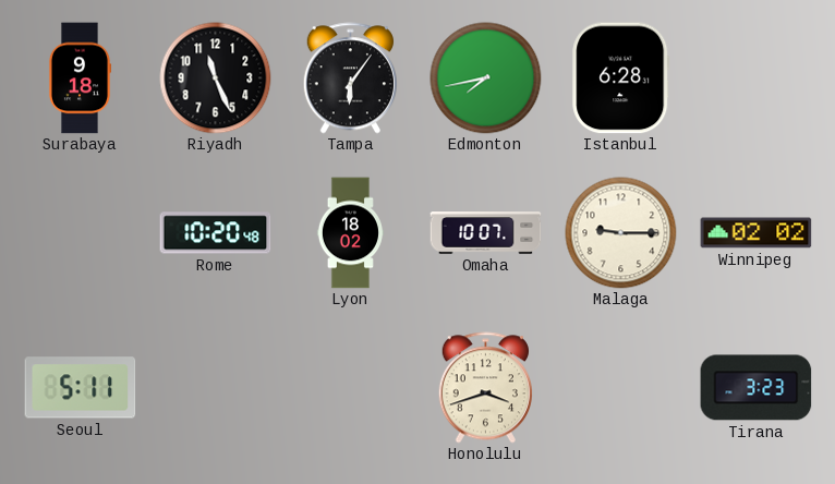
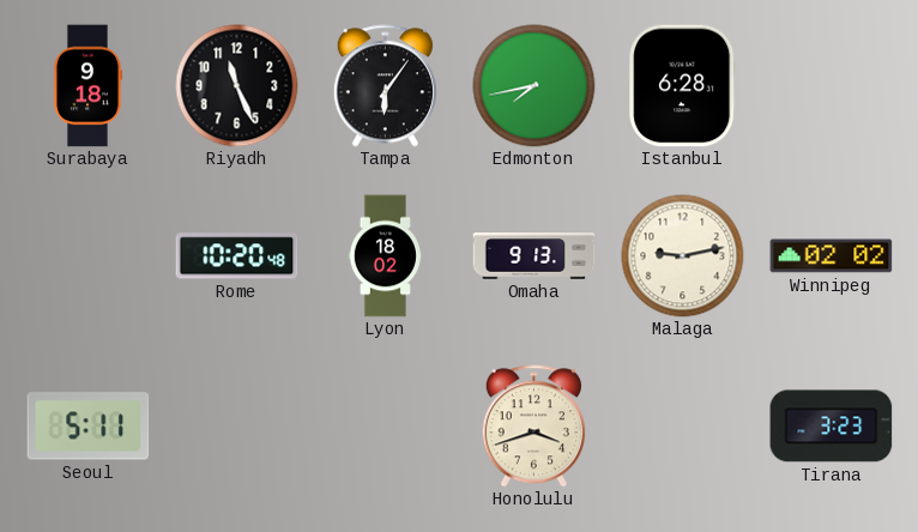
Omaha: 10:07 -> 9:13
Malaga: 9:15 -> 9:13
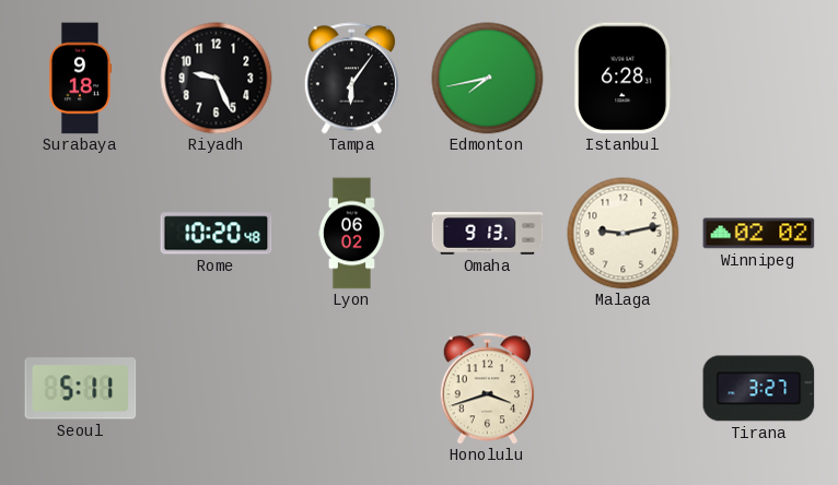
Riyadh: 11:26 -> 9:26
Lyon: 18:02 -> 06:02
Tirana: 3:23 -> 3:27
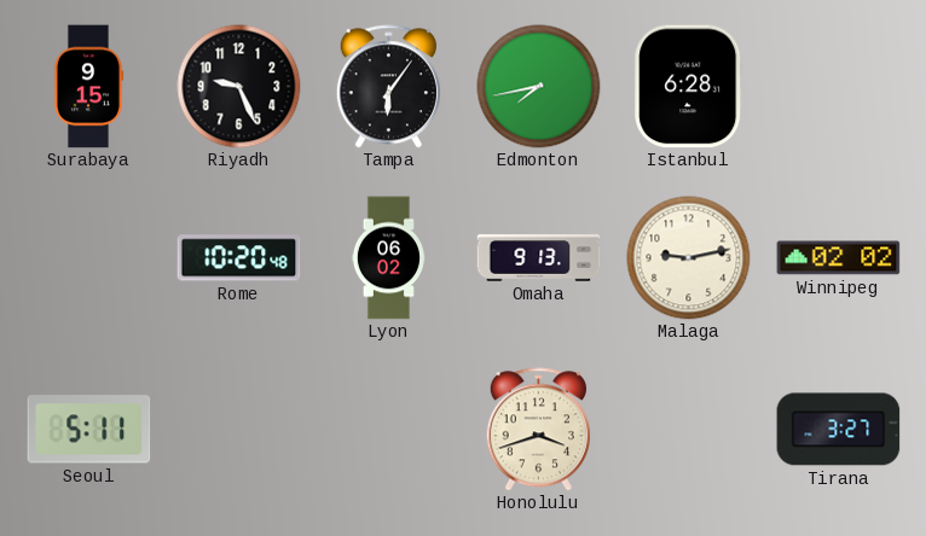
Surabaya: 9:18 -> 9:15
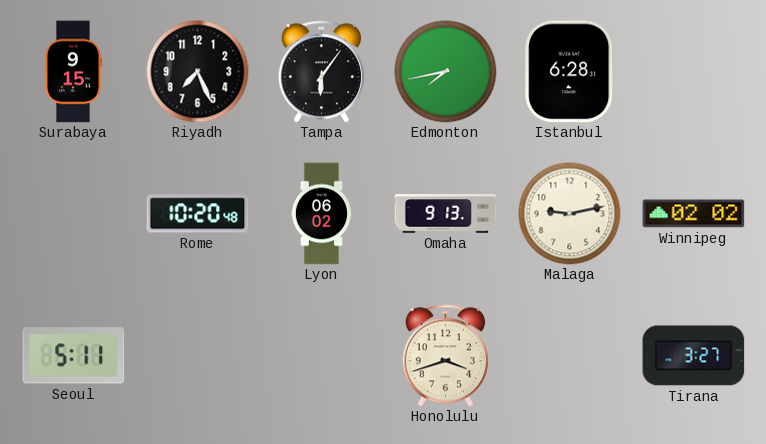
Riyadh: 9:26 -> 7:26
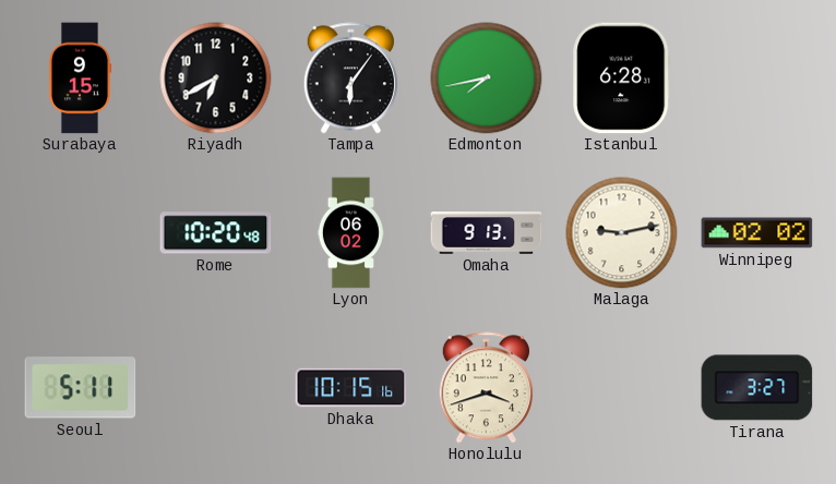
Riyadh: 7:26 -> 6:40
Dhaka: none -> 10:15
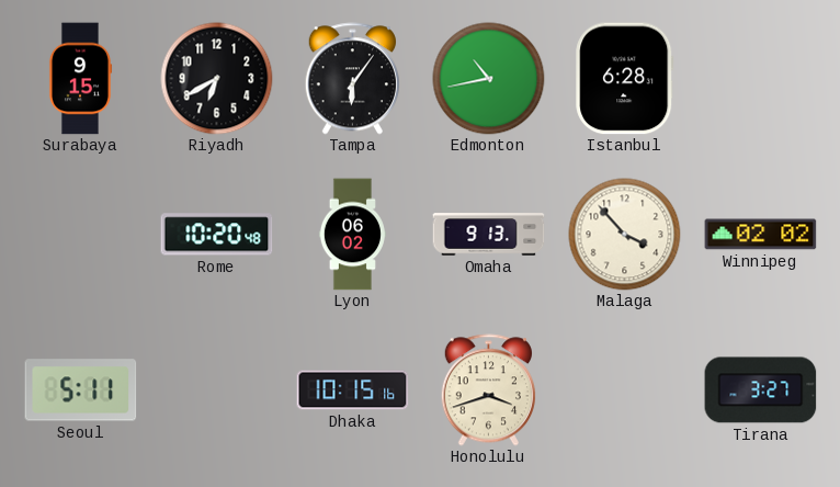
Edmonton: 7:43 -> 10:43
Malaga: 9:13 -> 3:53
